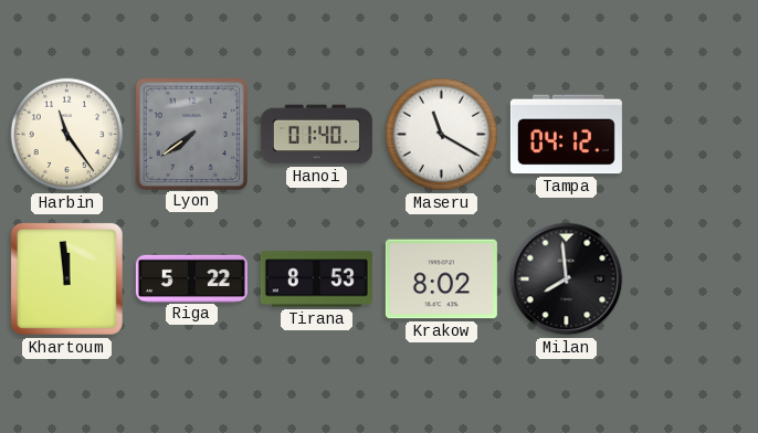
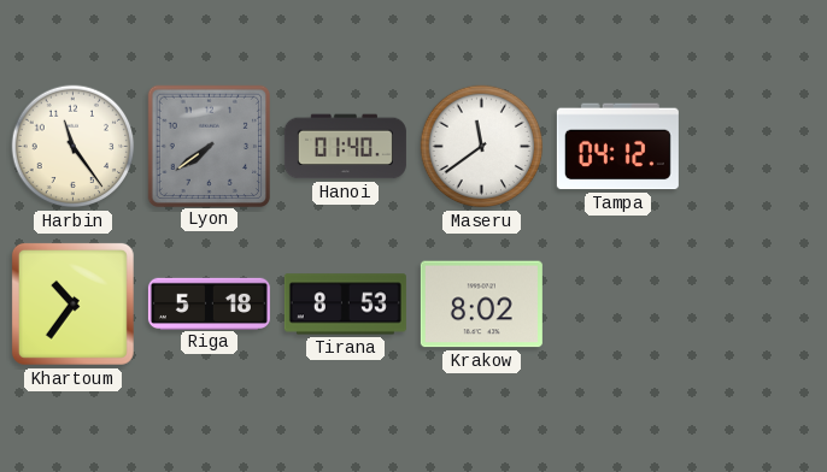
Maseru: 11:20 -> 11:39
Khartoum: 11:59 -> 10:36
Riga: 5:22 -> 5:18
Milan: 7:59 -> none
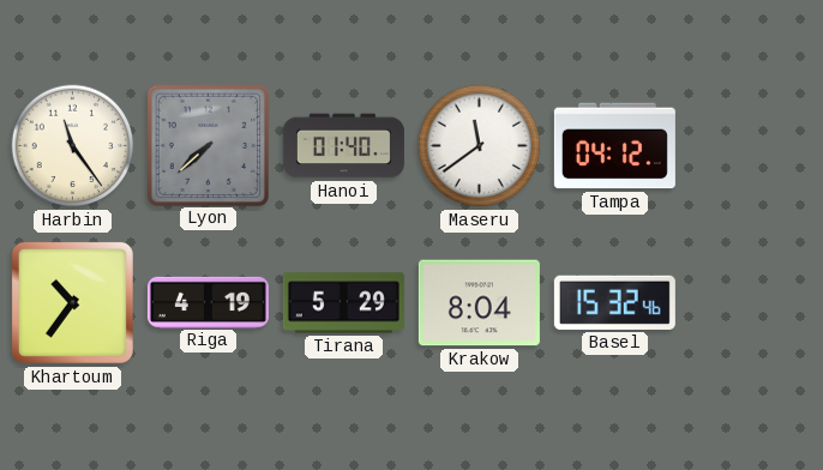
Lyon: 7:39 -> 7:38
Riga: 5:18 -> 4:19
Tirana: 8:53 -> 5:29
Krakow: 8:02 -> 8:04
Basel: none -> 15:32
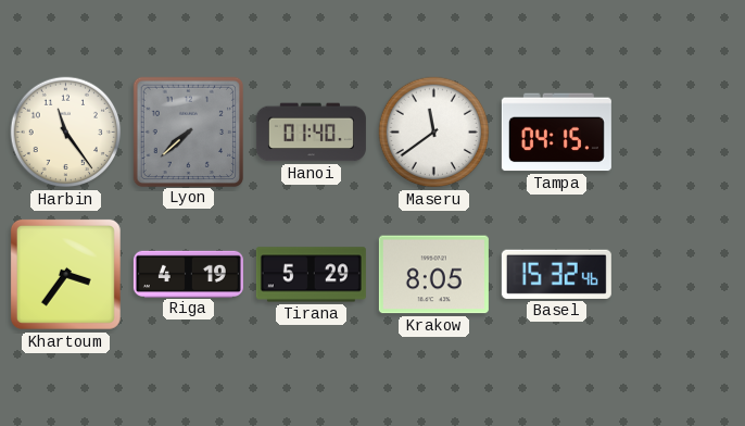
Tampa: 04:12 -> 04:15
Khartoum: 10:36 -> 3:36
Krakow: 8:04 -> 8:05
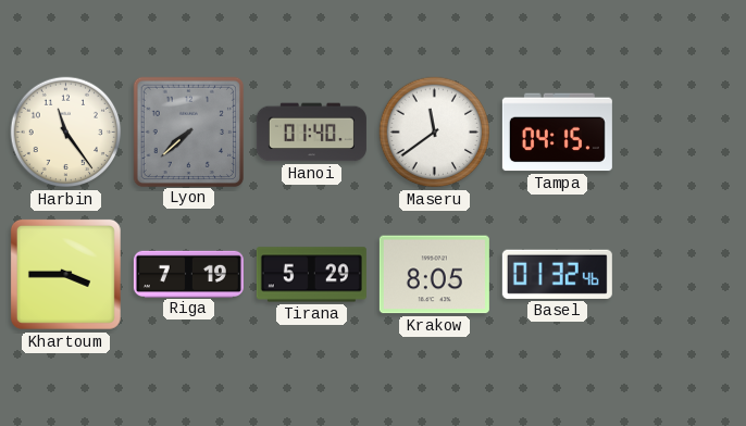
Khartoum: 3:36 -> 3:45
Riga: 4:19 -> 7:19
Basel: 15:32 -> 01:32
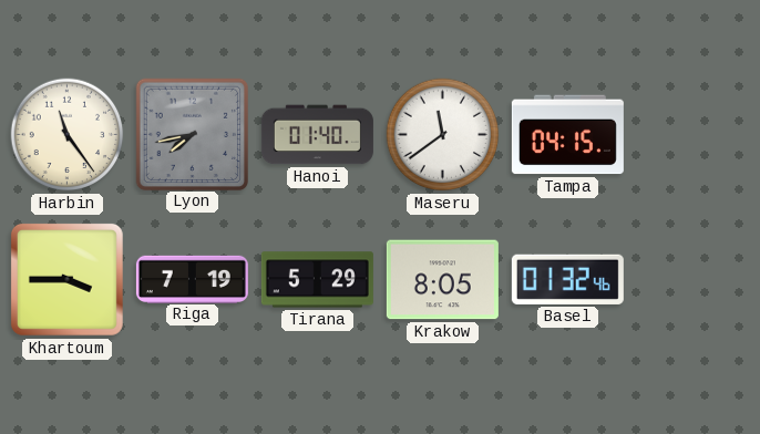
Lyon: 7:38 -> 7:43
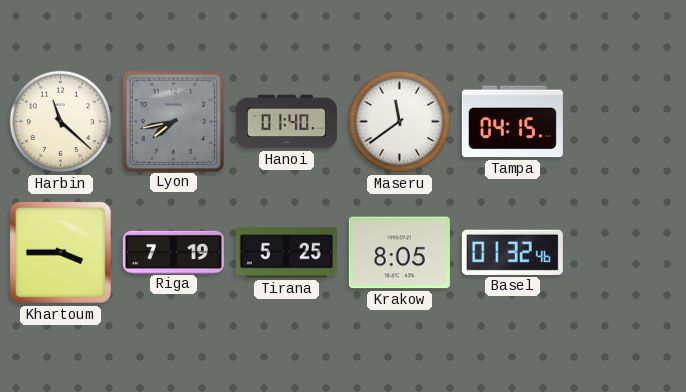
Harbin: 11:24 -> 11:22
Tirana: 5:29 -> 5:25
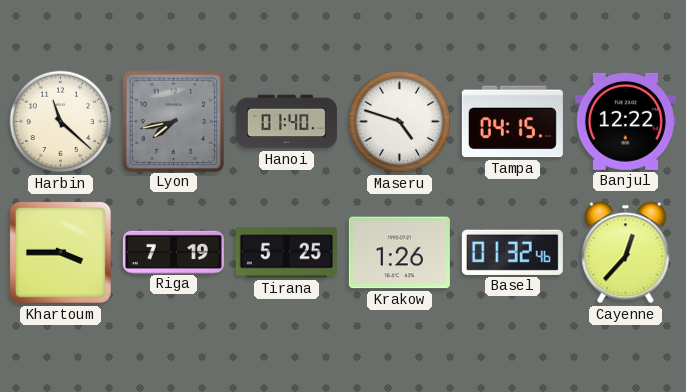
Maseru: 11:39 -> 4:48
Banjul: none -> 12:22
Krakow: 8:05 -> 1:26
Cayenne: none -> 12:37
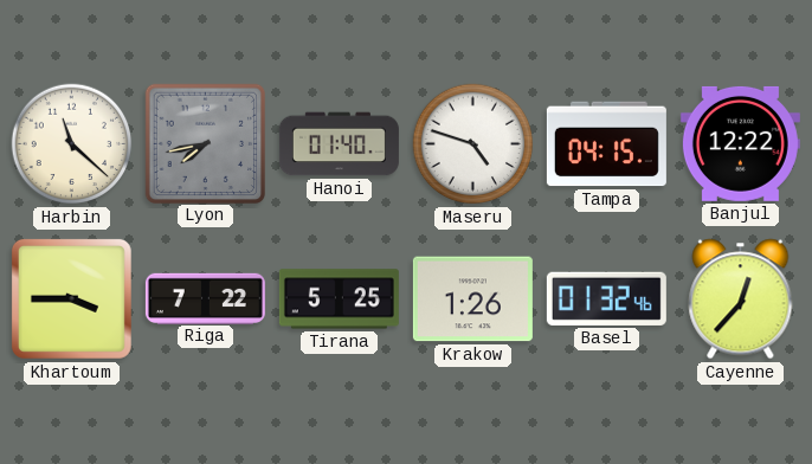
Riga: 7:19 -> 7:22
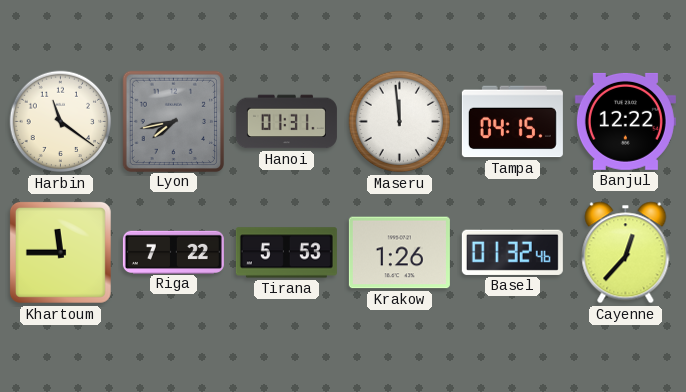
Harbin: 11:22 -> 11:21
Hanoi: 01:40 -> 01:31
Maseru: 4:48 -> 11:59
Khartoum: 3:45 -> 11:45
Tirana: 5:25 -> 5:53
